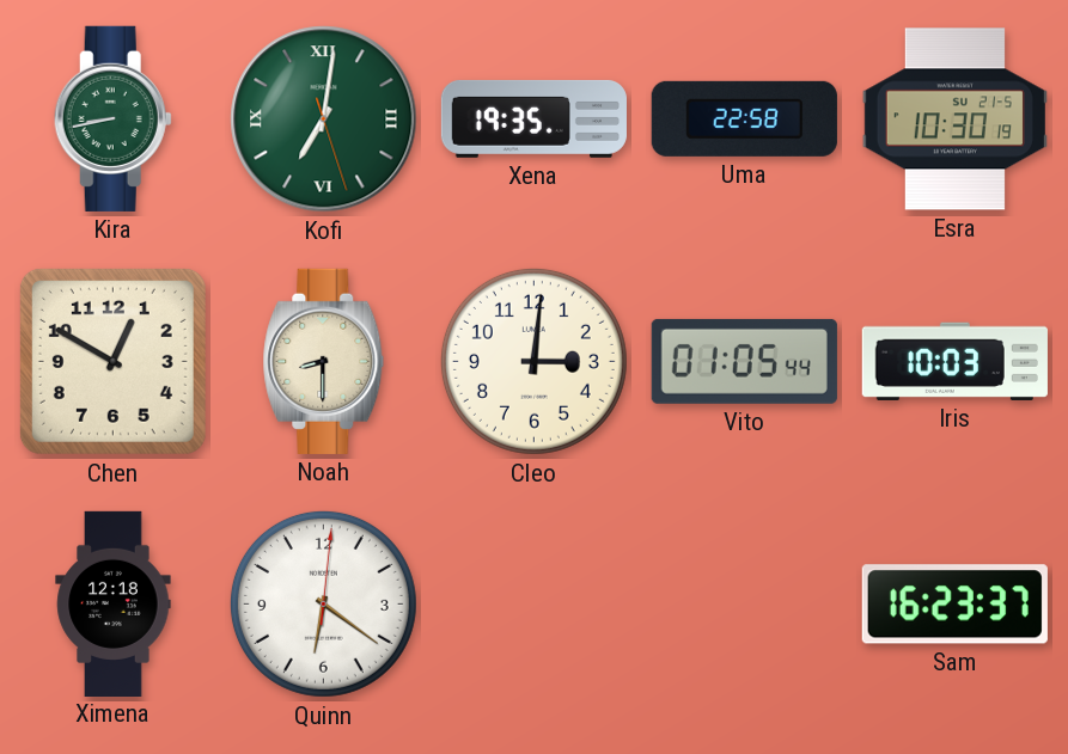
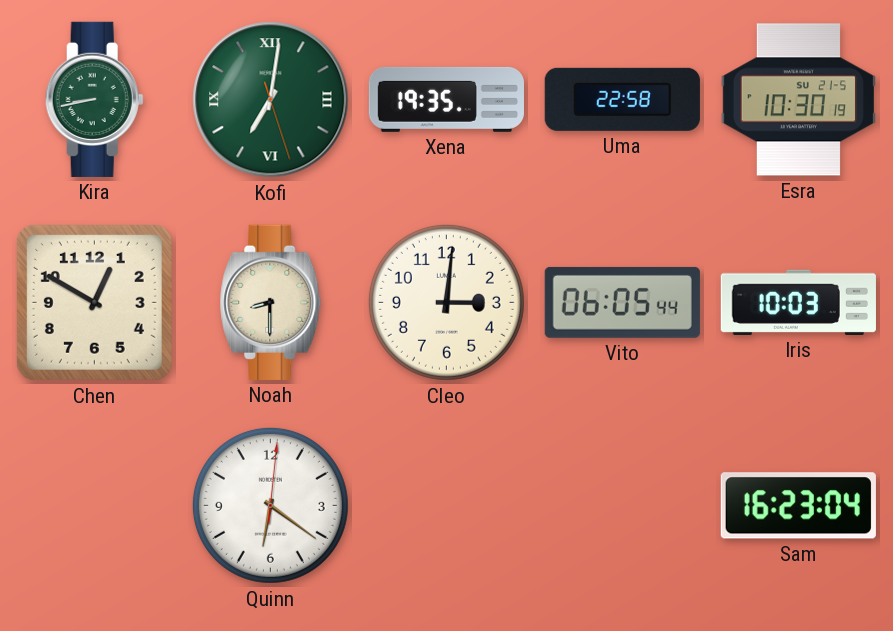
Vito: 01:05 -> 06:05
Ximena: 12:18 -> none
Sam: 16:23:37 -> 16:23:04
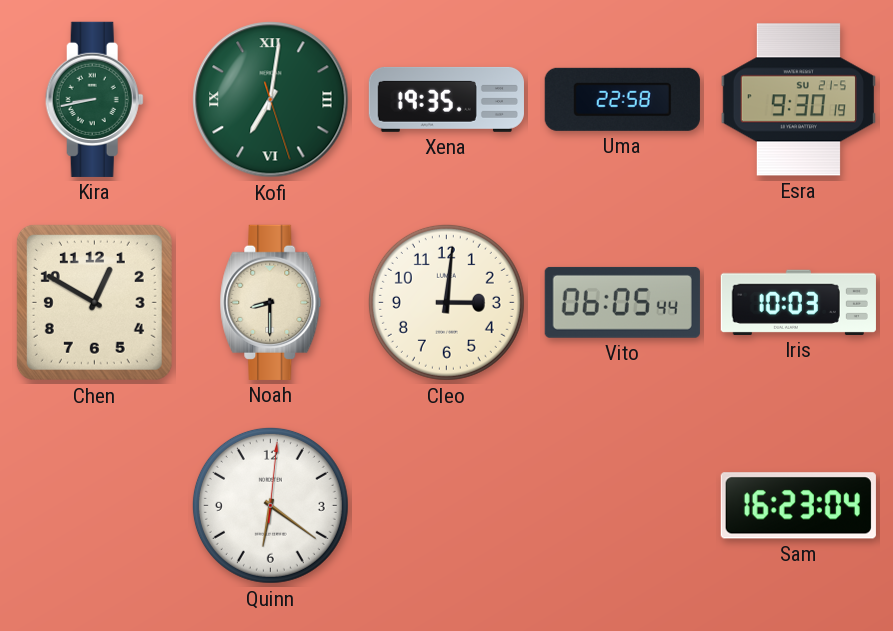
Esra: 10:30 -> 9:30
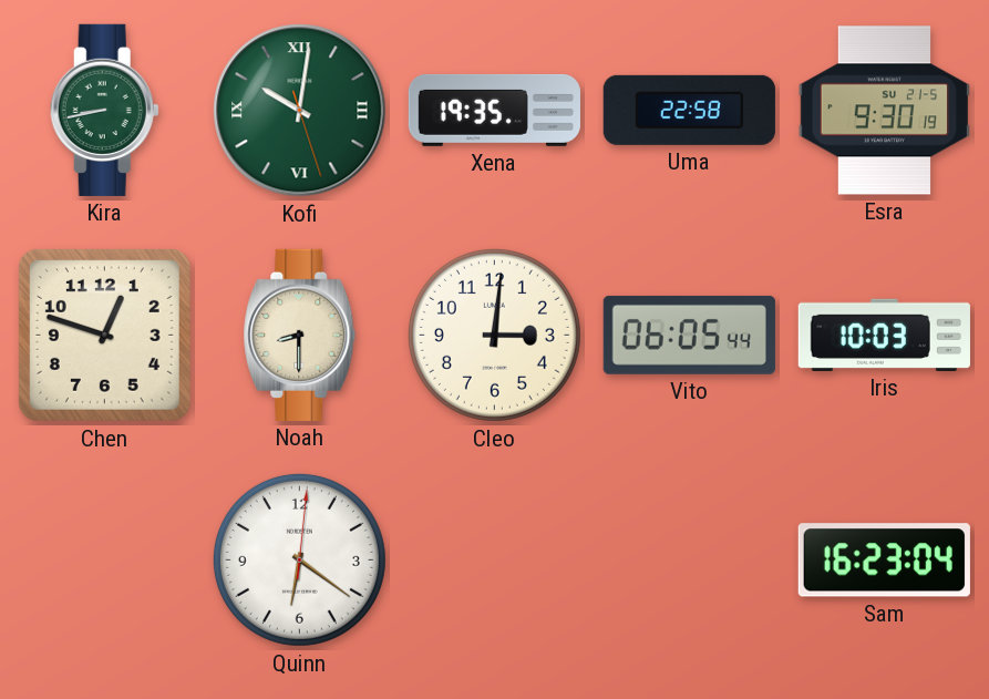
Kofi: 7:01 -> 10:01
Chen: 12:50 -> 12:48
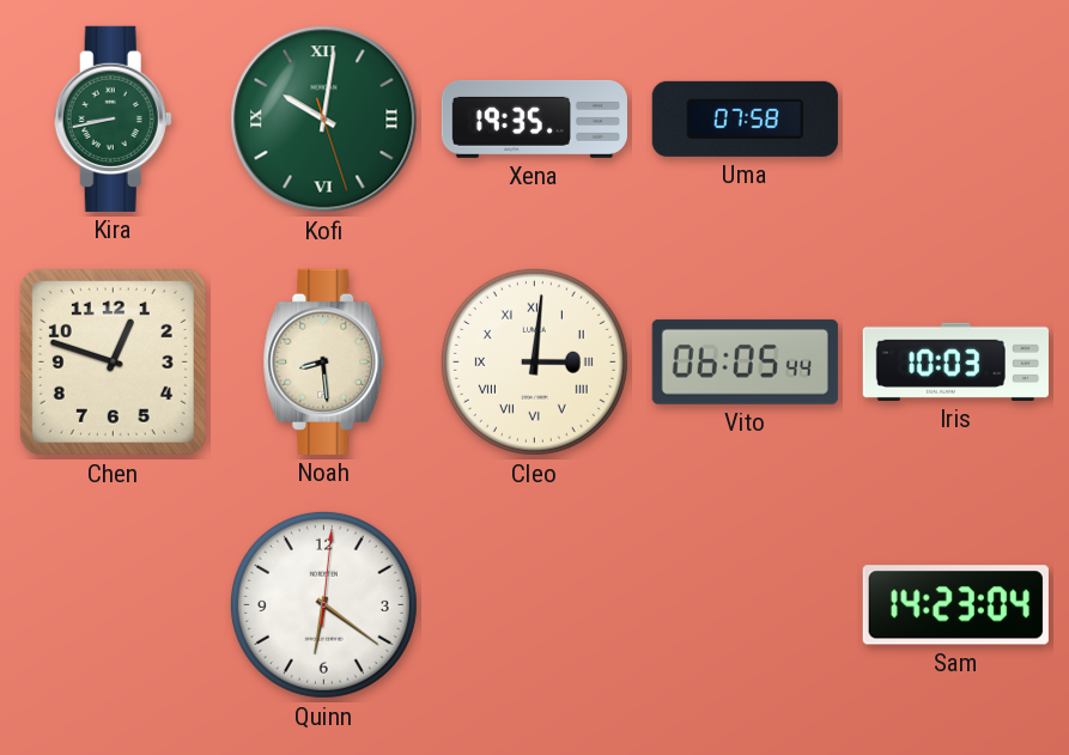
Uma: 22:58 -> 07:58
Esra: 9:30 -> none
Noah: 8:30 -> 8:29
Cleo numerals: Arabic -> Roman
Sam: 16:23 -> 14:23
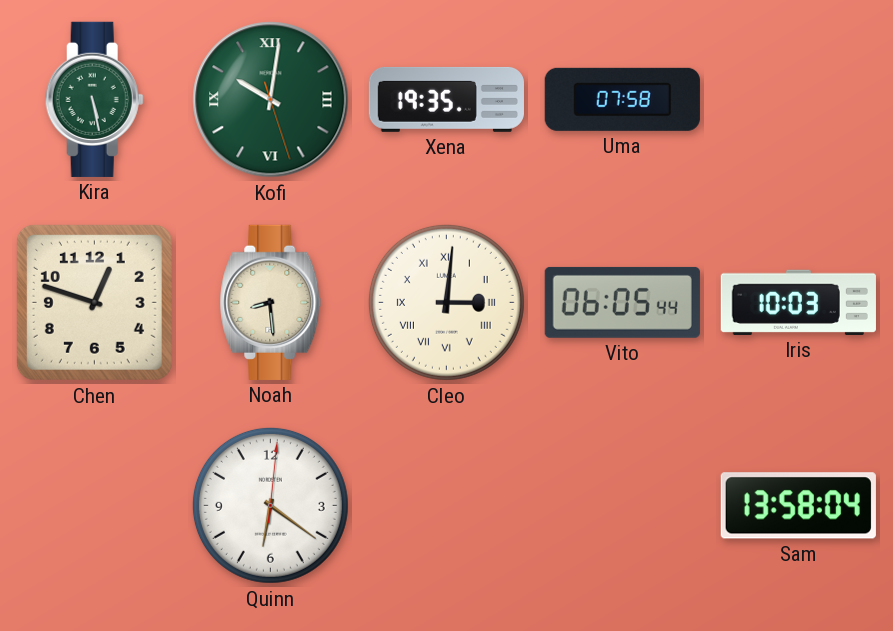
Kira: 8:43 -> 5:28
Sam: 14:23 -> 13:58
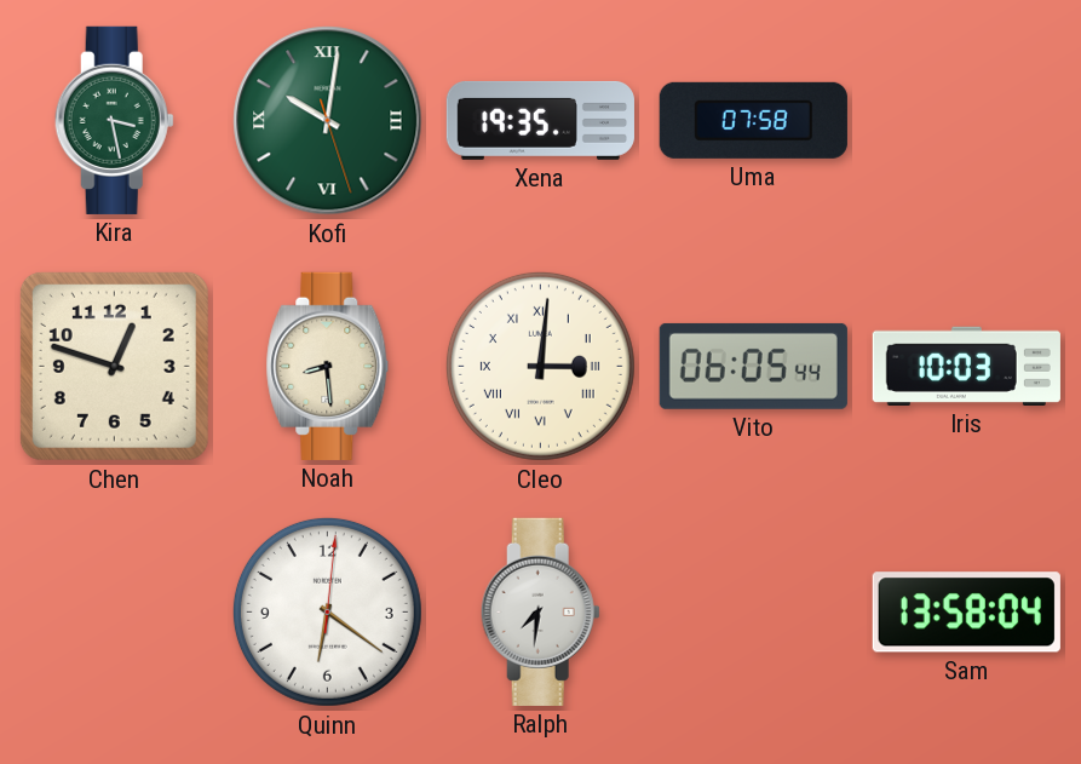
Kira: 5:28 -> 3:28
Ralph: none -> 7:31
